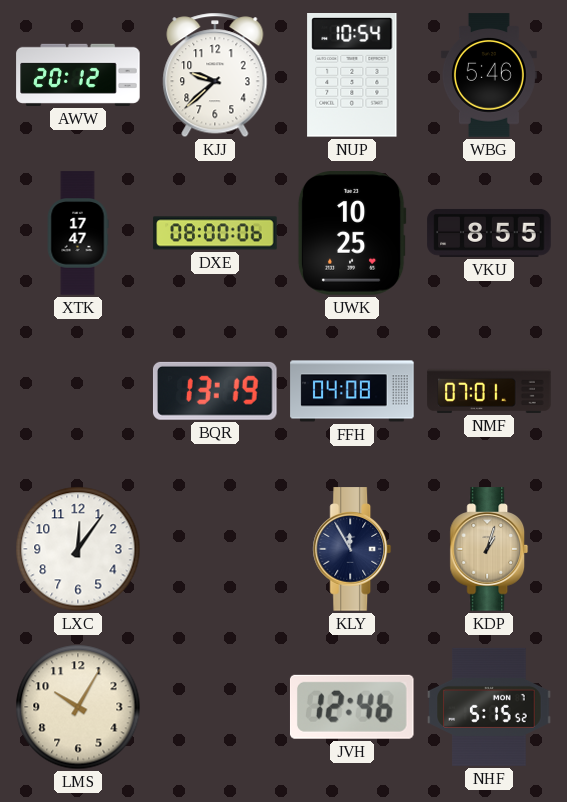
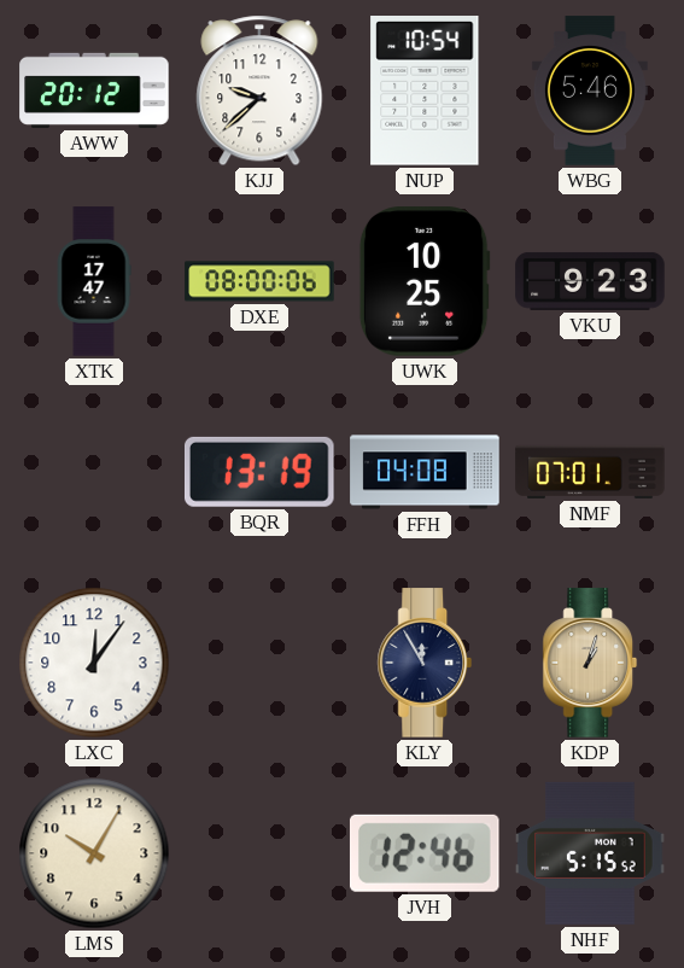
VKU: 8:55 -> 9:23
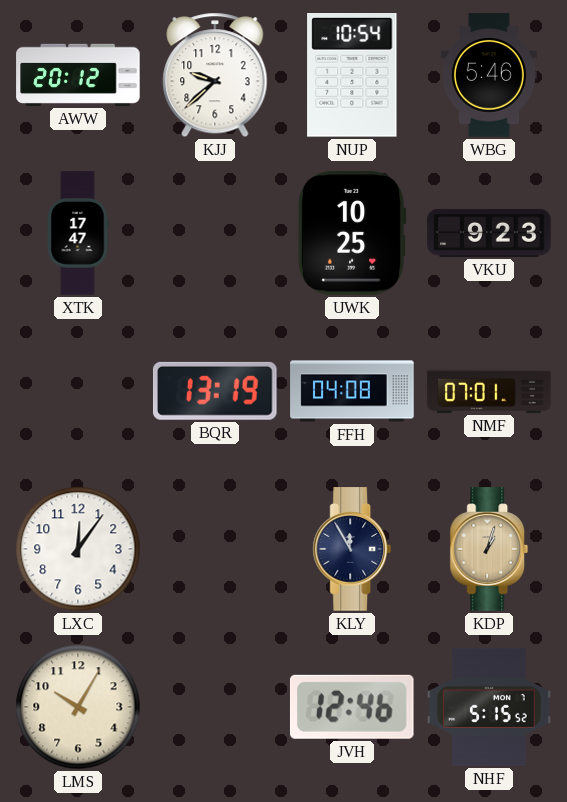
DXE: 08:00 -> none
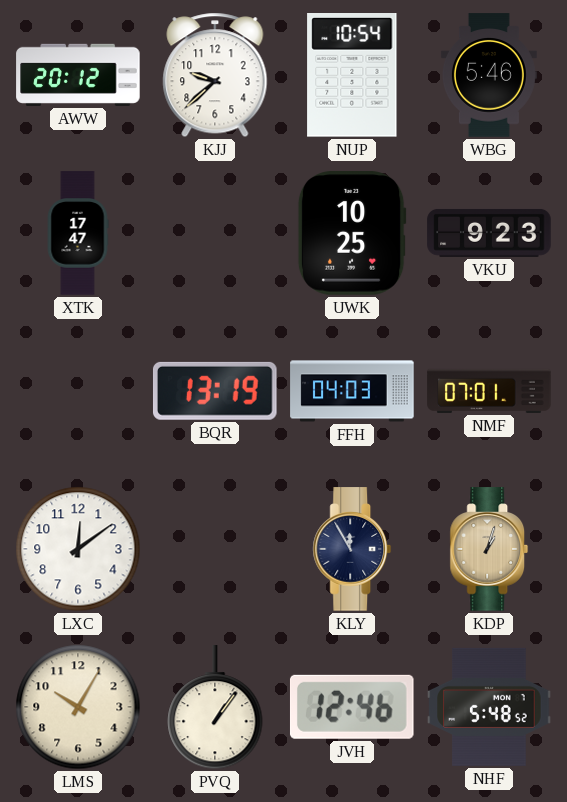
FFH: 04:08 -> 04:03
LXC: 12:06 -> 12:09
PVQ: none -> 1:06
NHF: 5:15 -> 5:48
